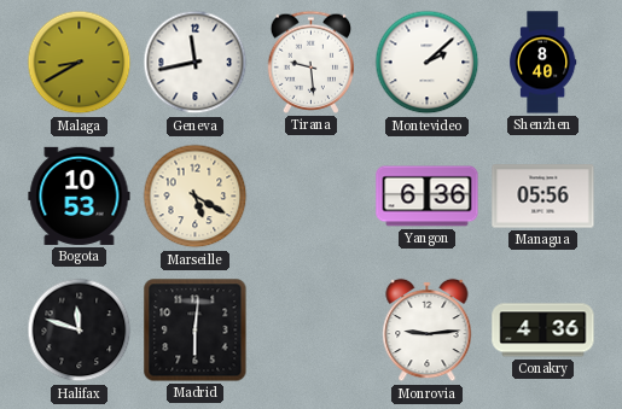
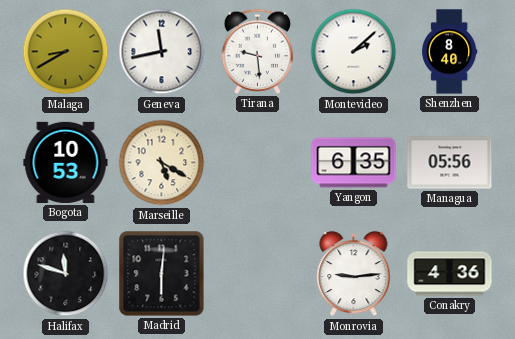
Yangon: 6:36 -> 6:35
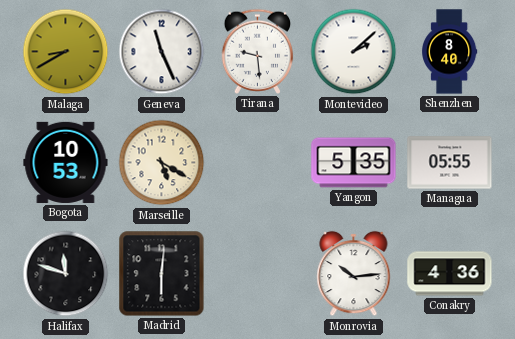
Geneva: 11:43 -> 11:26
Yangon: 6:35 -> 5:35
Managua: 05:56 -> 05:55
Monrovia: 9:14 -> 10:14
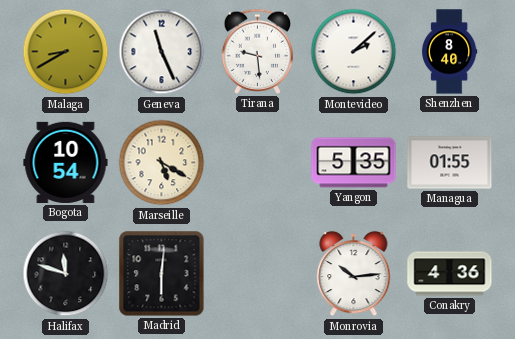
Bogota: 10:53 -> 10:54
Managua: 05:55 -> 01:55
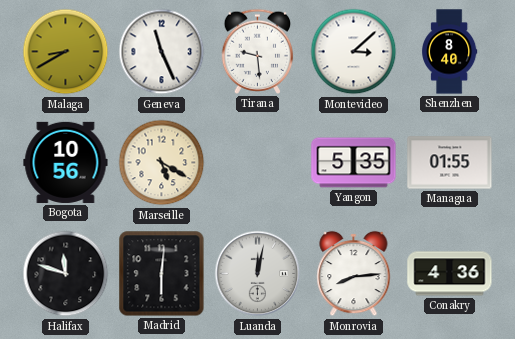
Montevideo: 2:08 -> 3:08
Bogota: 10:54 -> 10:56
Luanda: none -> 12:02
Monrovia: 10:14 -> 8:14
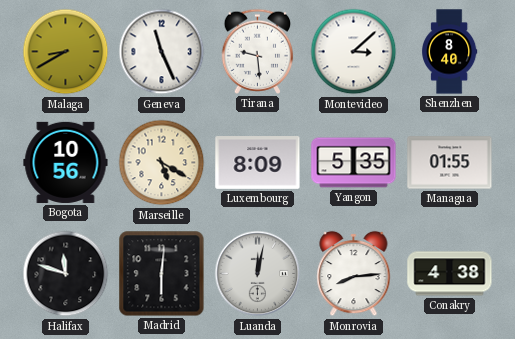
Luxembourg: none -> 8:09
Conakry: 4:36 -> 4:38
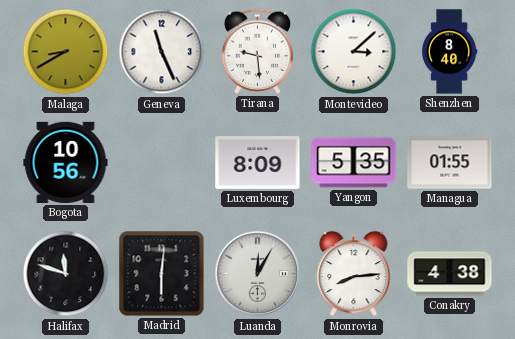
Marseille: 5:20 -> none
Luanda: 12:02 -> 12:05
